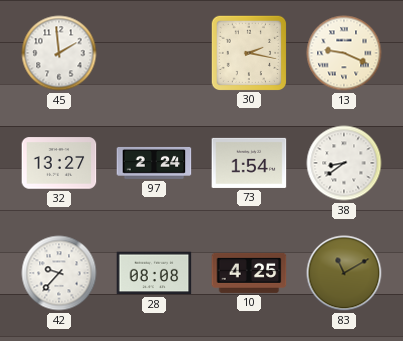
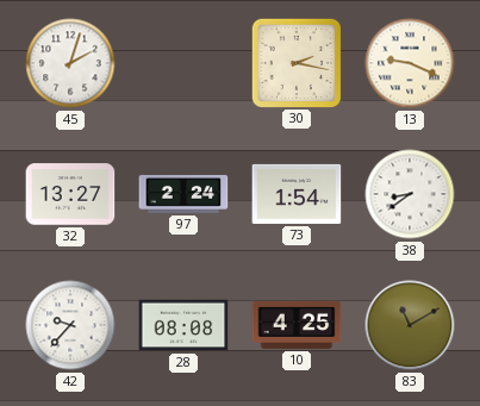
45: 1:59 -> 2:03
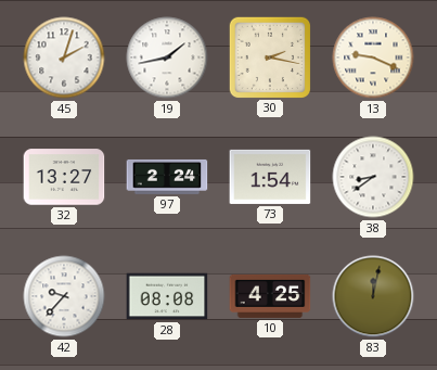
19: none -> 1:43
83: 11:10 -> 12:02
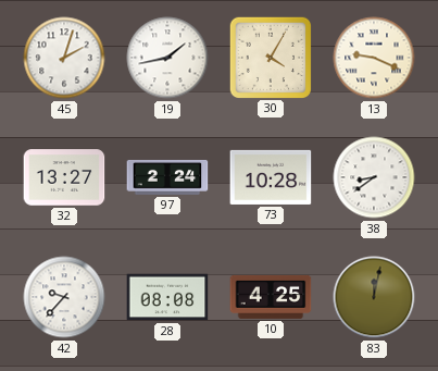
30: 2:17 -> 4:05
73: 1:54 -> 10:28
